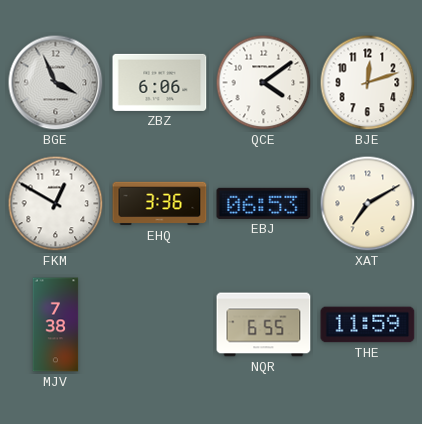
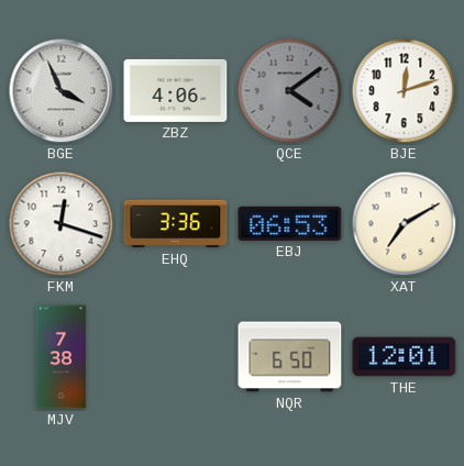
ZBZ: 6:06 -> 4:06
QCE dial: white -> grey
FKM: 12:50 -> 12:18
NQR: 6:55 -> 6:50
THE: 11:59 -> 12:01
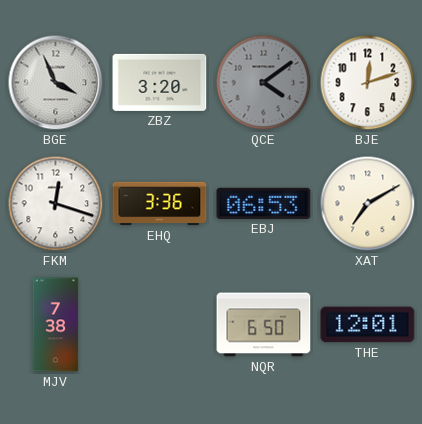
ZBZ: 4:06 -> 3:20
